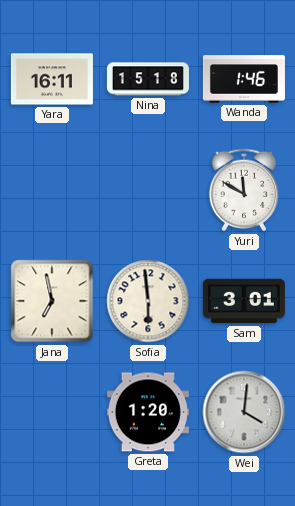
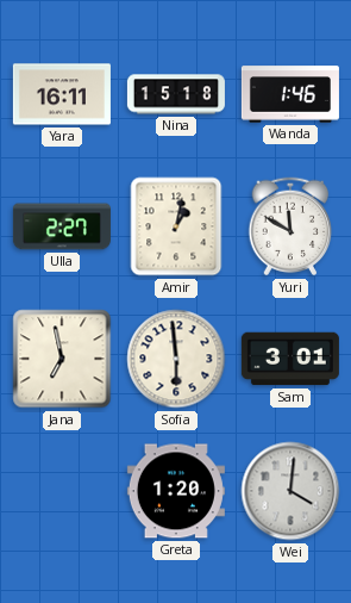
Ulla: none -> 2:27
Amir: none -> 1:02
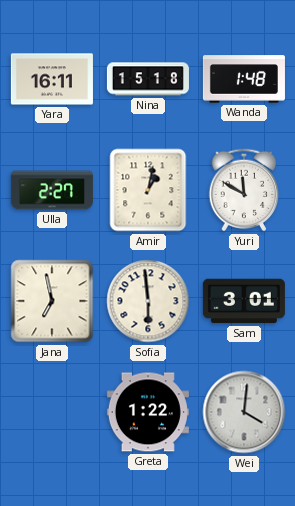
Wanda: 1:46 -> 1:48
Greta: 1:20 -> 1:22
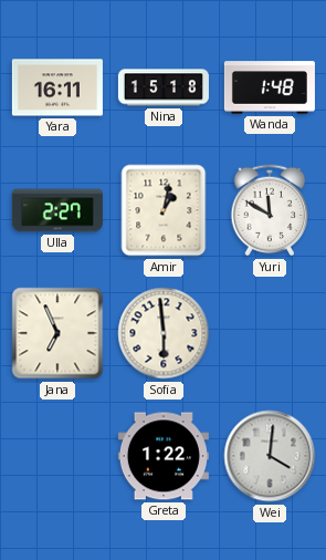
Jana: 6:58 -> 6:56
Sam: 3:01 -> none
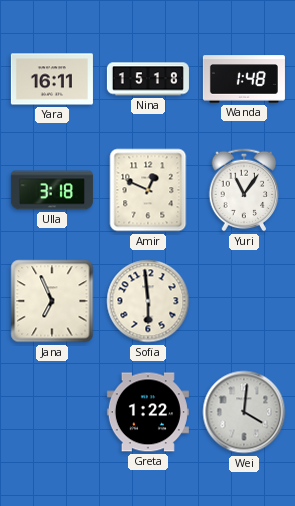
Ulla: 2:27 -> 3:18
Amir: 1:02 -> 12:49
Yuri: 11:50 -> 11:06
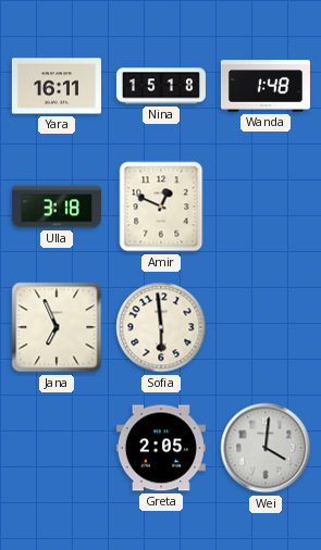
Yuri: 11:06 -> none
Greta: 1:22 -> 2:05
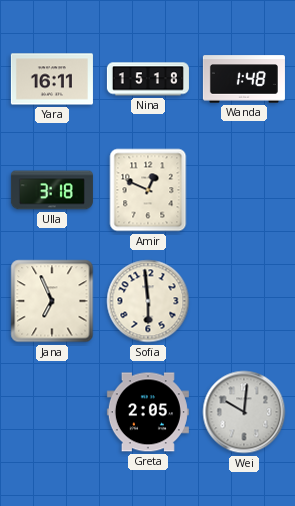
Wei: 4:01 -> 10:01
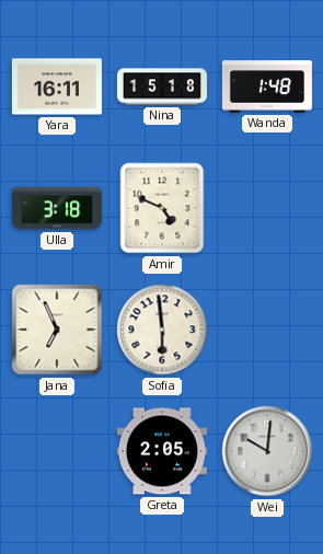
Amir: 12:49 -> 4:49
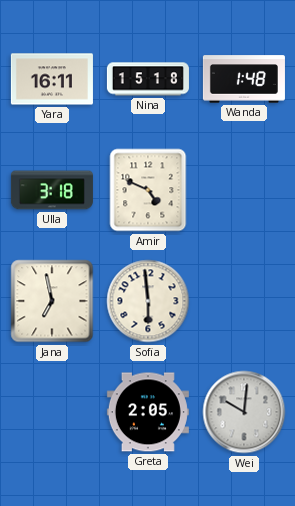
Jana: 6:56 -> 6:58
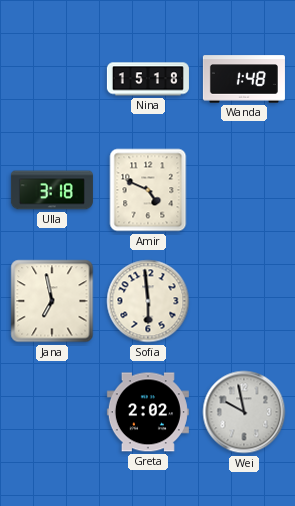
Yara: 16:11 -> none
Greta: 2:05 -> 2:02
Wei: 10:01 -> 9:58
